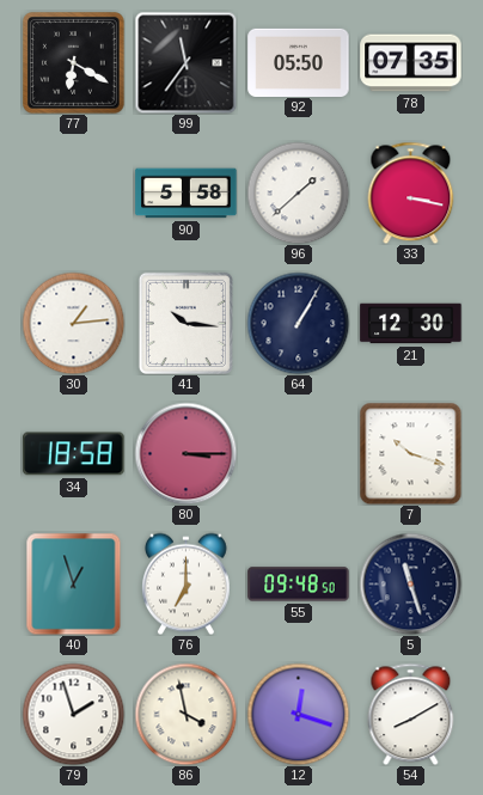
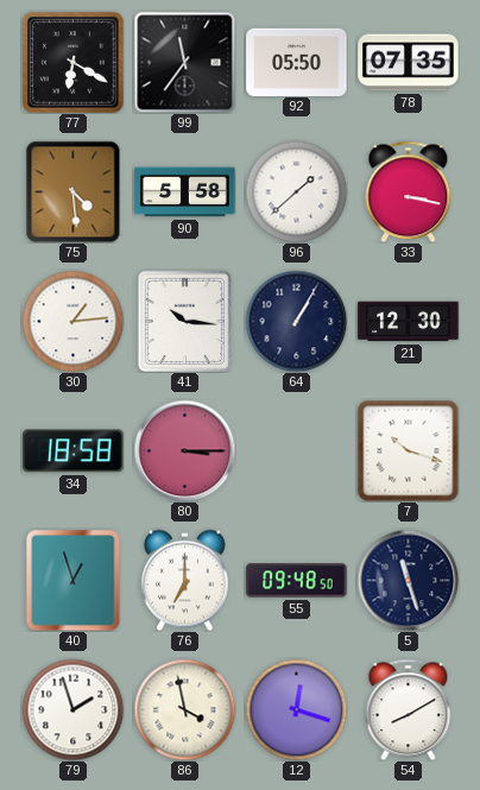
75: none -> 4:29
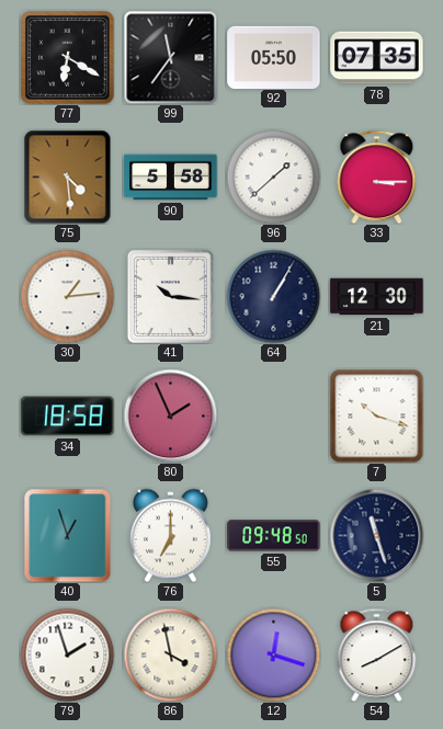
33: 3:17 -> 3:15
80: 3:15 -> 1:56
